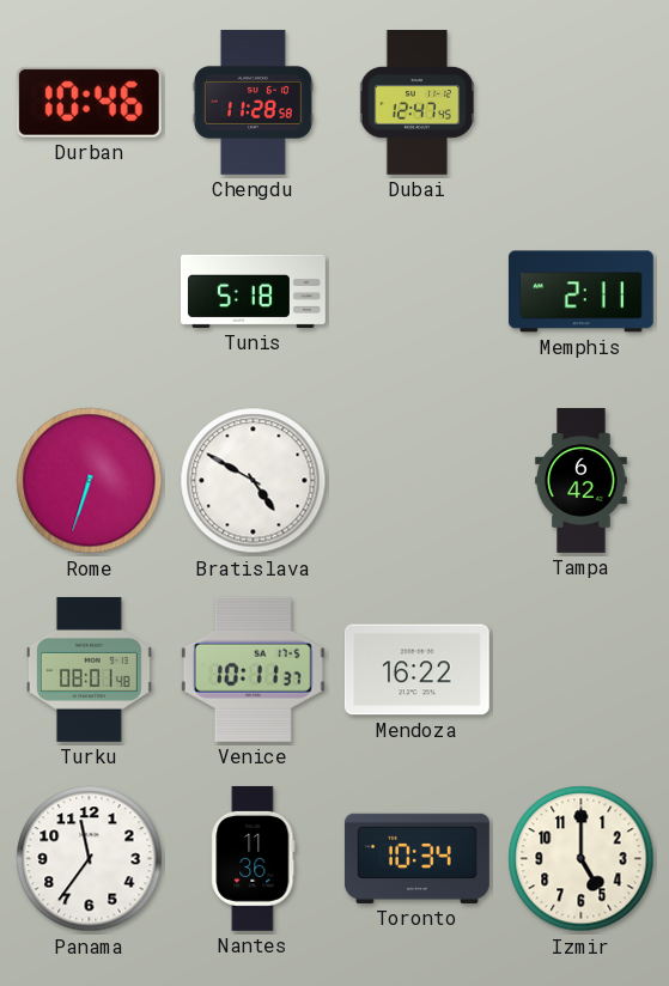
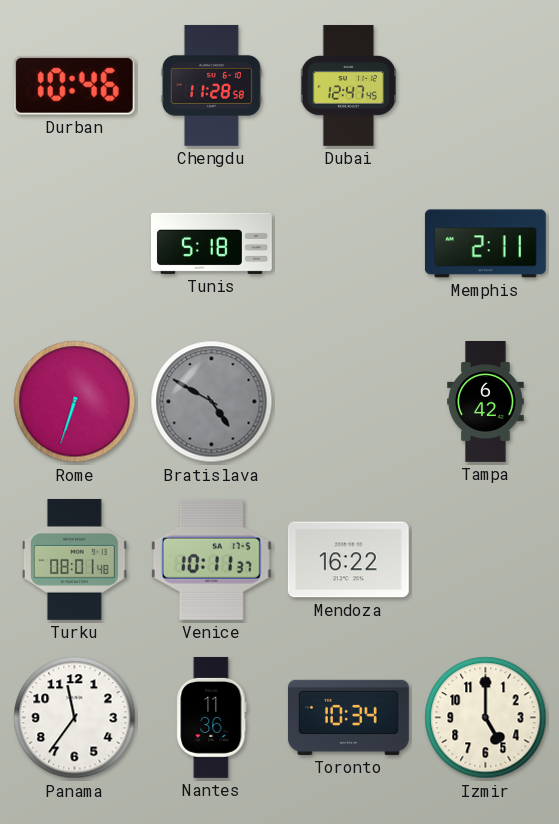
Bratislava dial: white -> grey
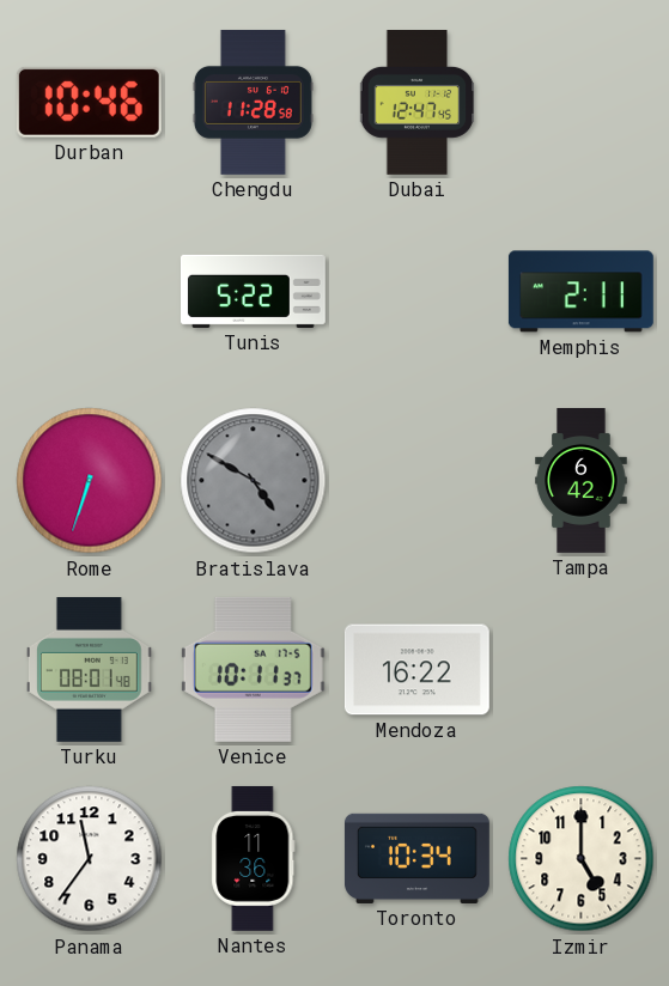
Tunis: 5:18 -> 5:22
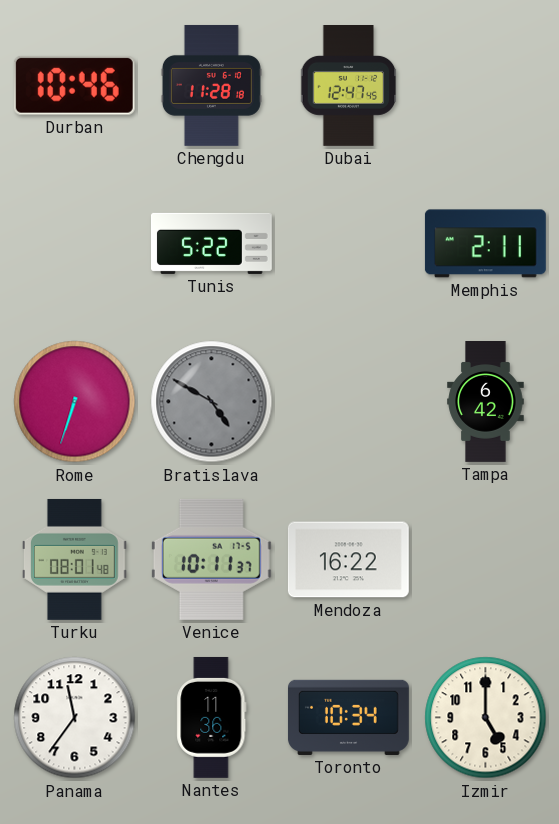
Chengdu: 11:28:58 -> 11:28:18
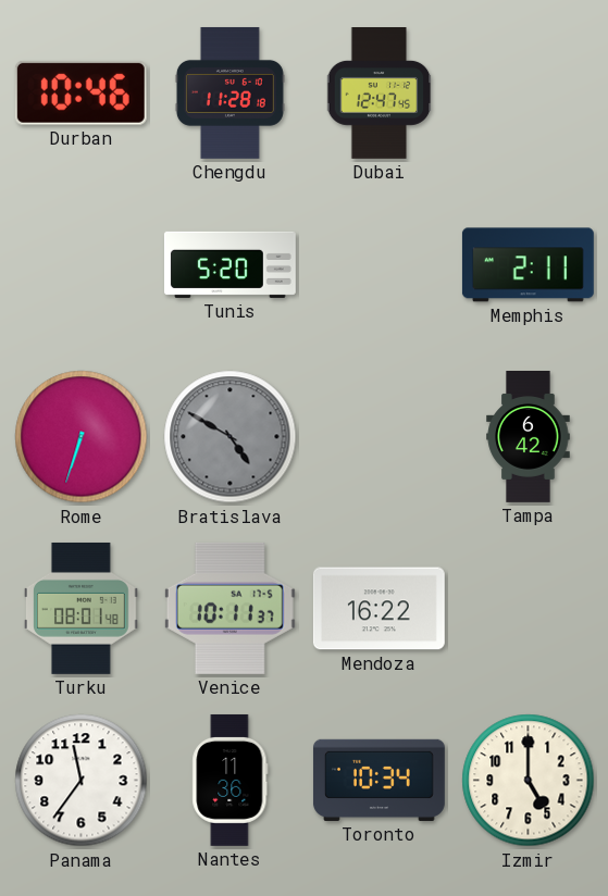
Tunis: 5:22 -> 5:20
